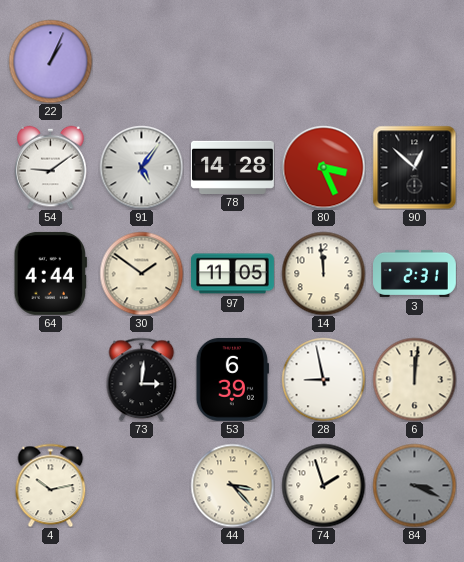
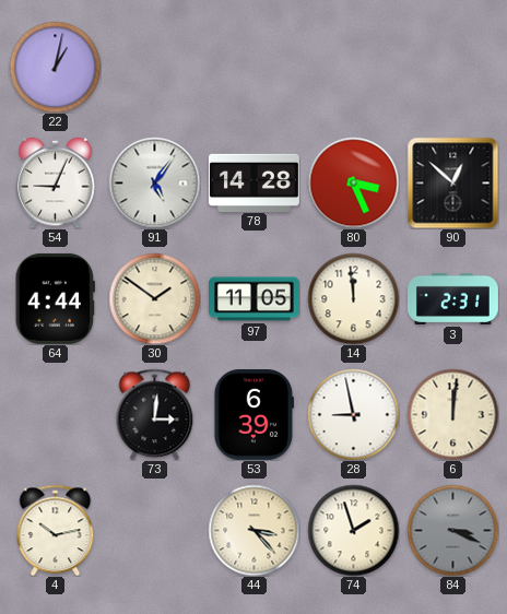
22: 1:04 -> 1:02
54: 9:09 -> 9:04
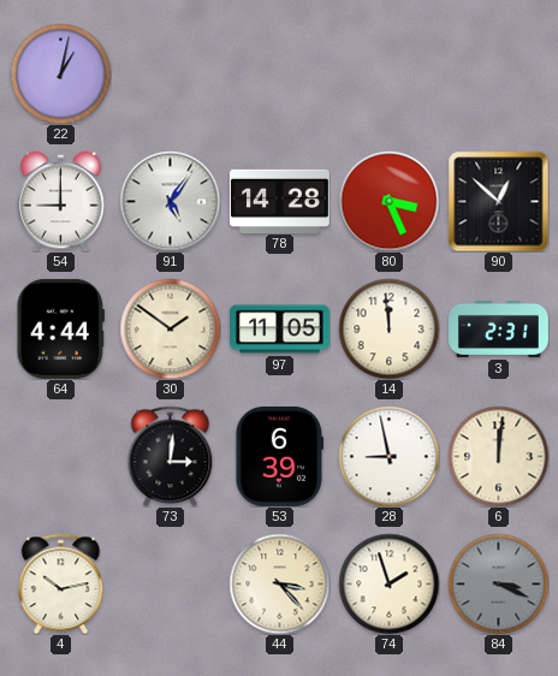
54: 9:04 -> 9:00
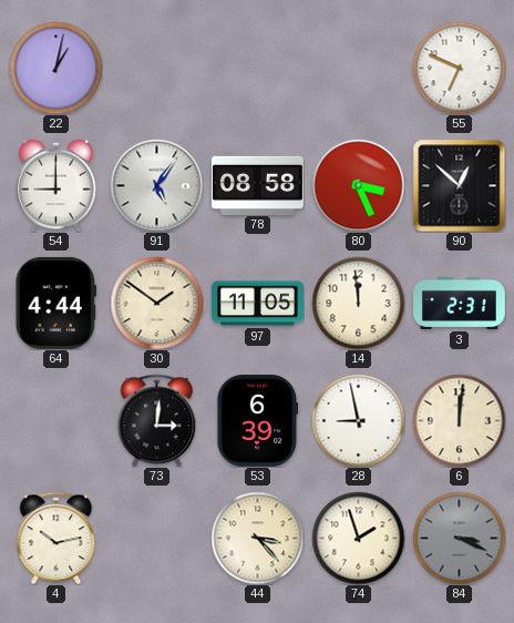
55: none -> 6:49
78: 14:28 -> 08:58
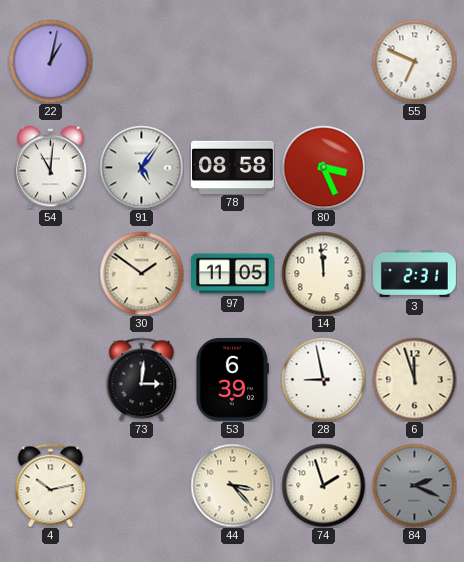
54: 9:00 -> 11:01
90: 12:52 -> none
64: 4:44 -> none
6: 12:01 -> 11:57
84: 3:19 -> 2:19
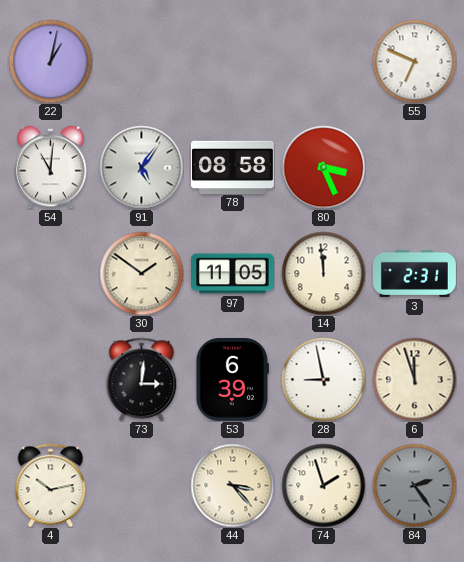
84: 2:19 -> 2:24
